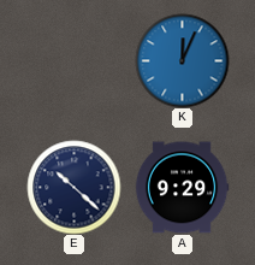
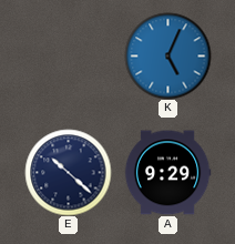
K: 12:04 -> 5:04
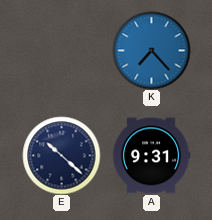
K: 5:04 -> 7:23
A: 9:29 -> 9:31
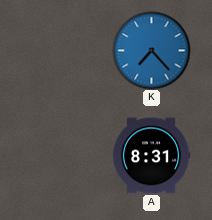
E: 10:22 -> none
A: 9:31 -> 8:31
